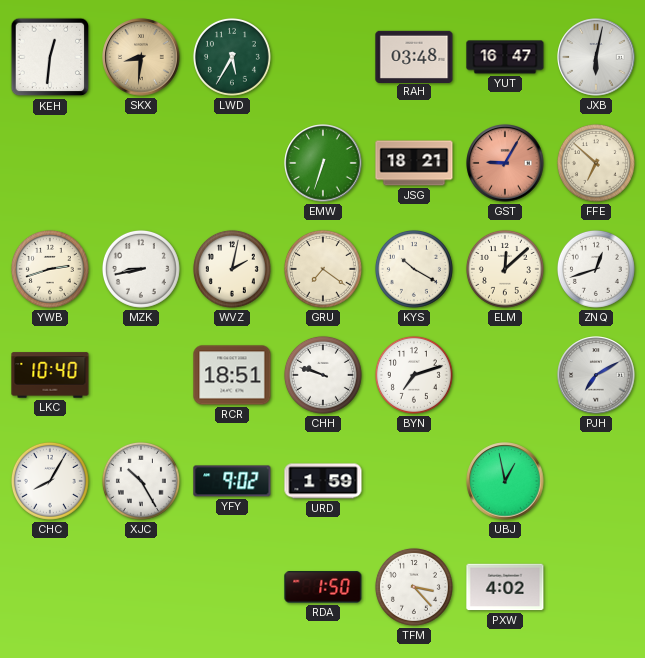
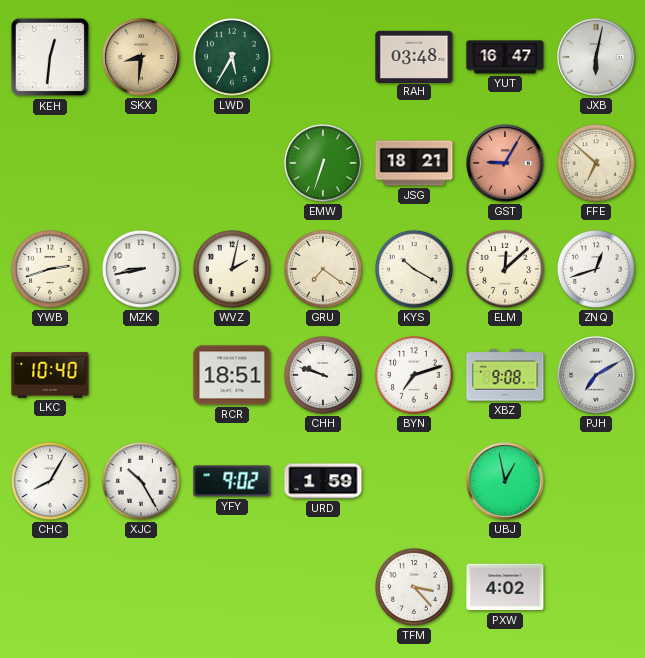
XBZ: none -> 9:08
RDA: 1:50 -> none
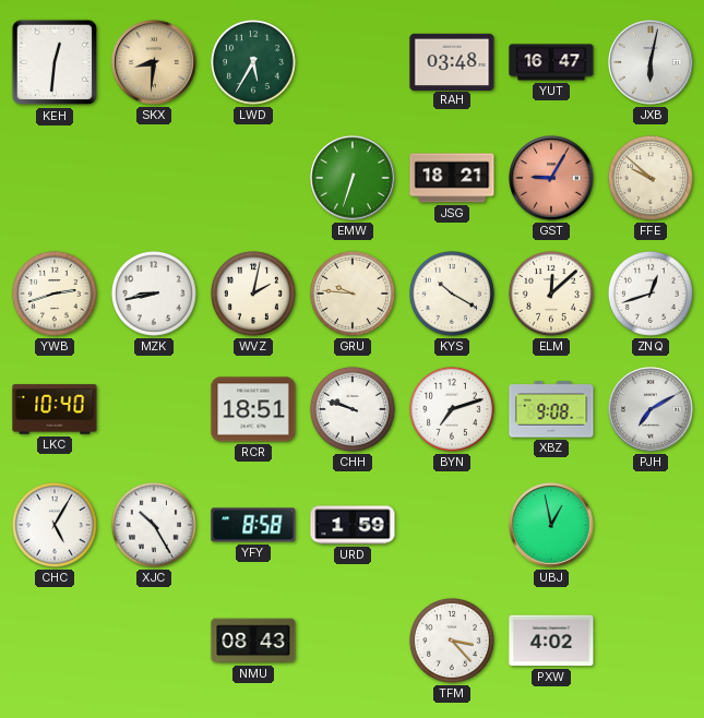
FFE: 6:52 -> 9:52
GRU: 7:21 -> 9:46
CHC: 8:05 -> 5:05
YFY: 9:02 -> 8:58
NMU: none -> 08:43
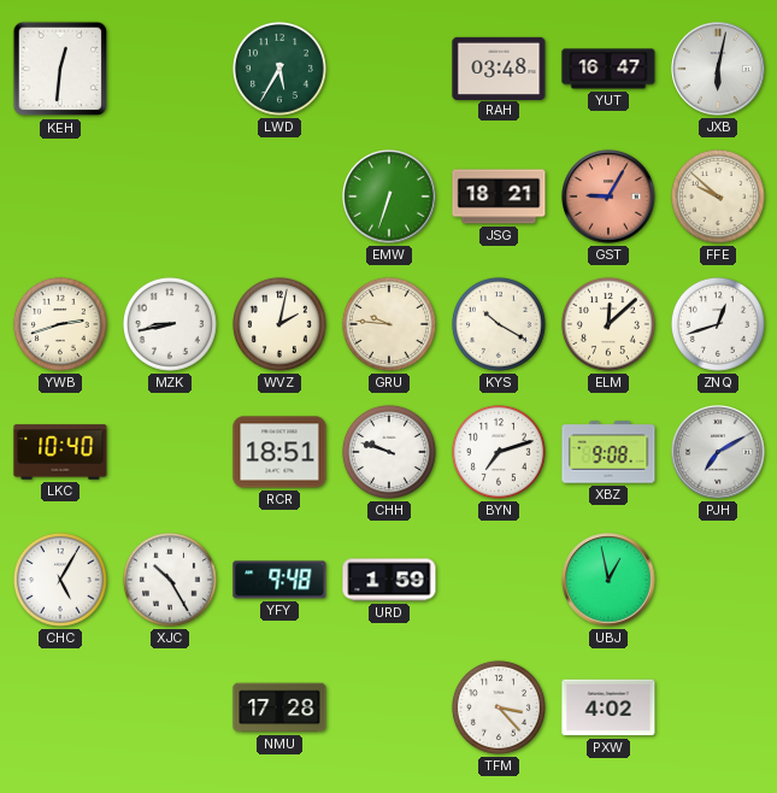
SKX: 8:31 -> none
YFY: 8:58 -> 9:48
NMU: 08:43 -> 17:28
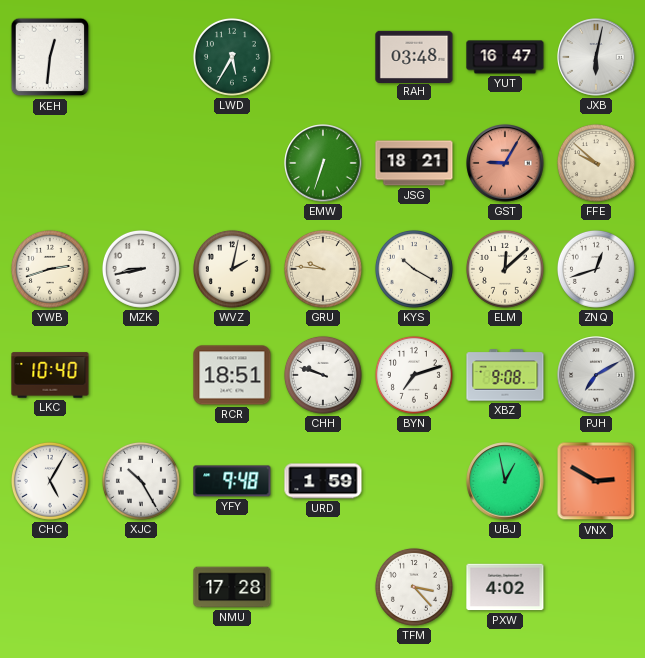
VNX: none -> 2:50
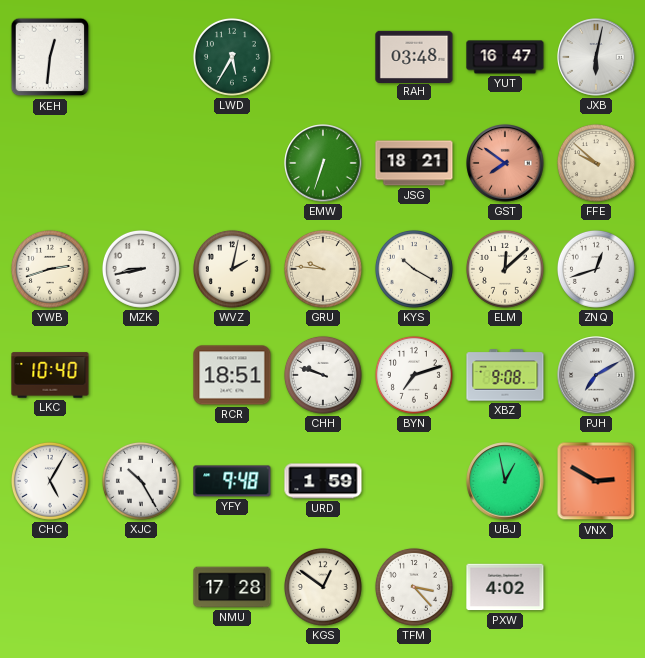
GST: 9:05 -> 7:51
KGS: none -> 12:51
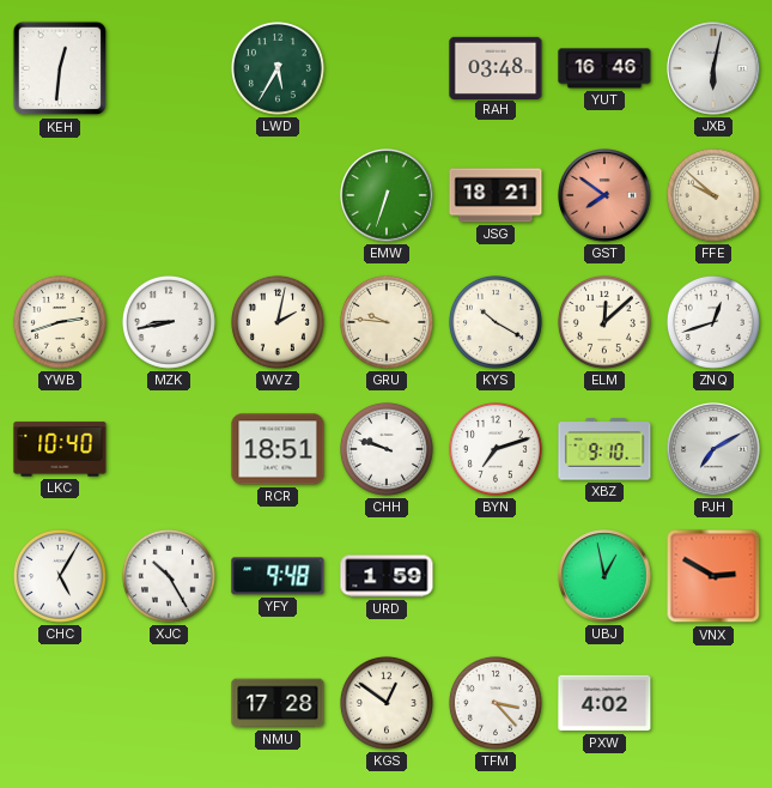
YUT: 16:47 -> 16:46
XBZ: 9:08 -> 9:10
